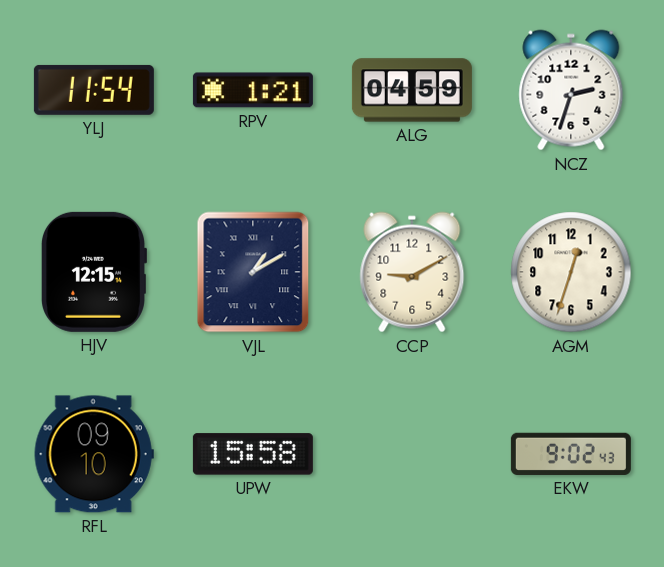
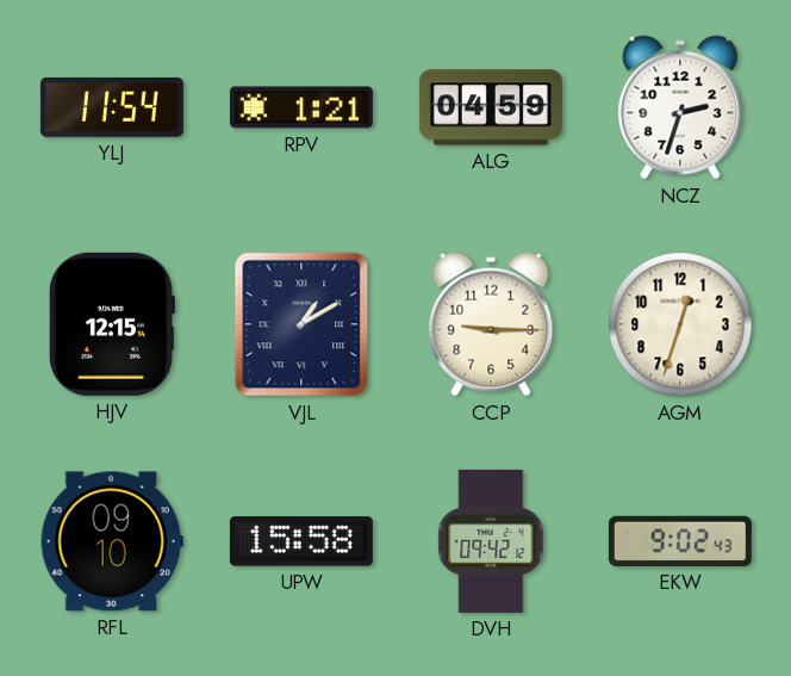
CCP: 9:10 -> 9:15
DVH: none -> 09:42
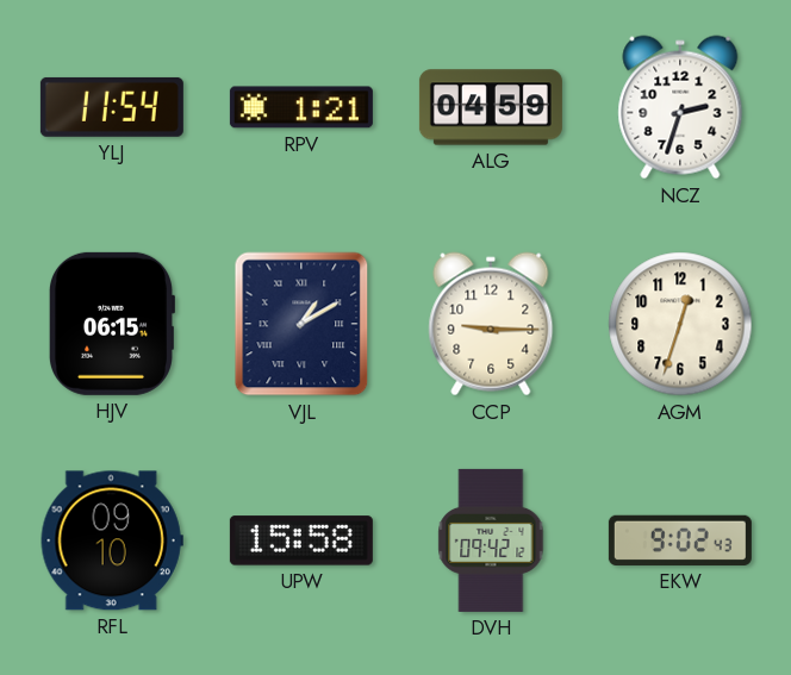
HJV: 12:15 -> 06:15
